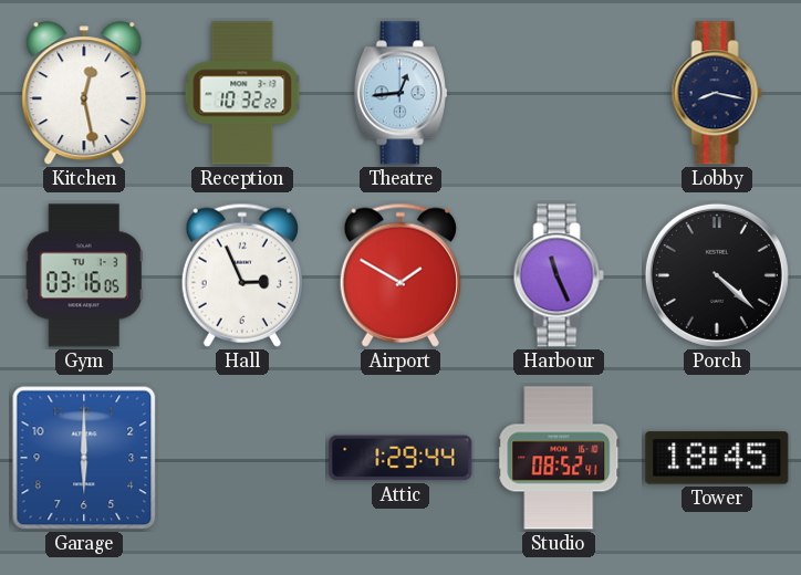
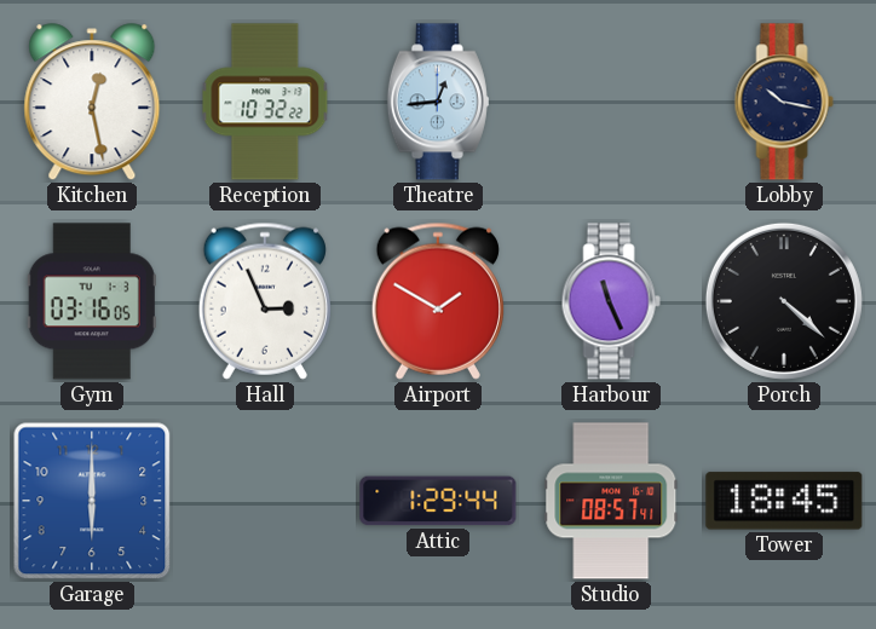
Lobby: 8:17 -> 10:17
Studio: 08:52 -> 08:57
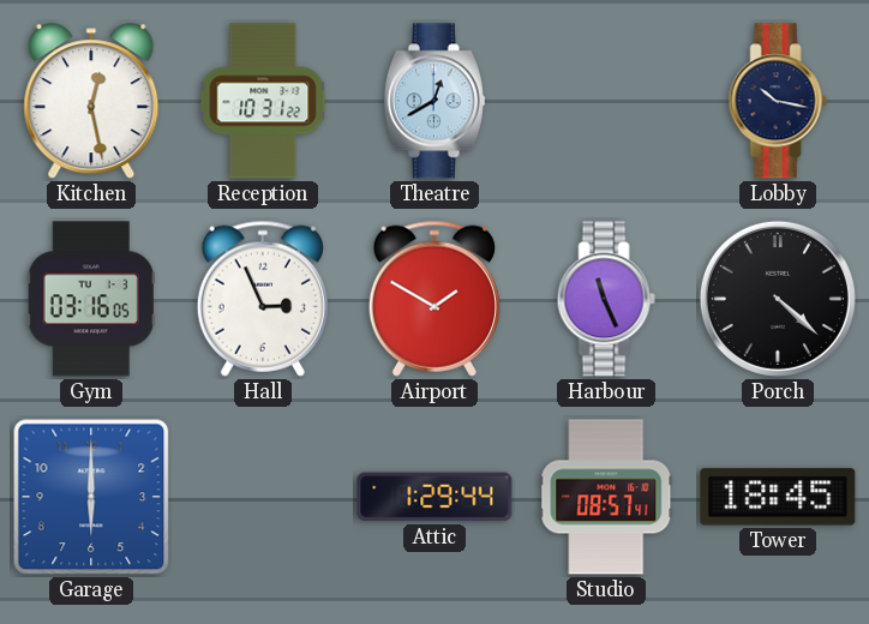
Reception: 10:32 -> 10:31
Theatre: 12:44 -> 12:40
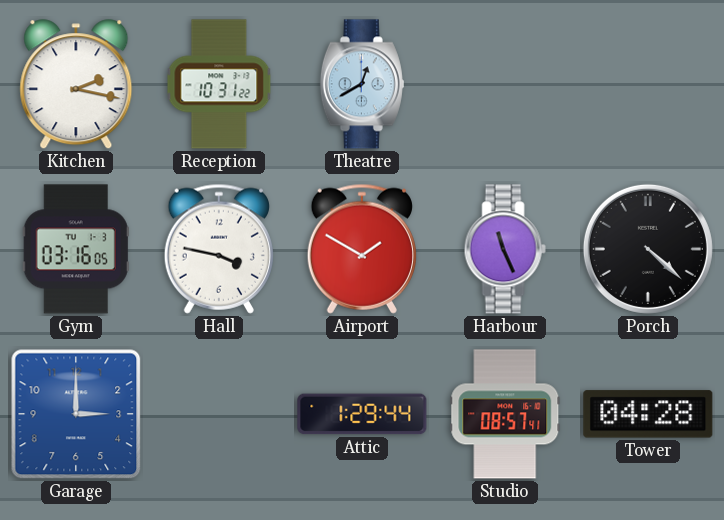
Kitchen: 12:28 -> 2:17
Lobby: 10:17 -> none
Hall: 2:56 -> 3:47
Garage: 6:00 -> 3:00
Tower: 18:45 -> 04:28
